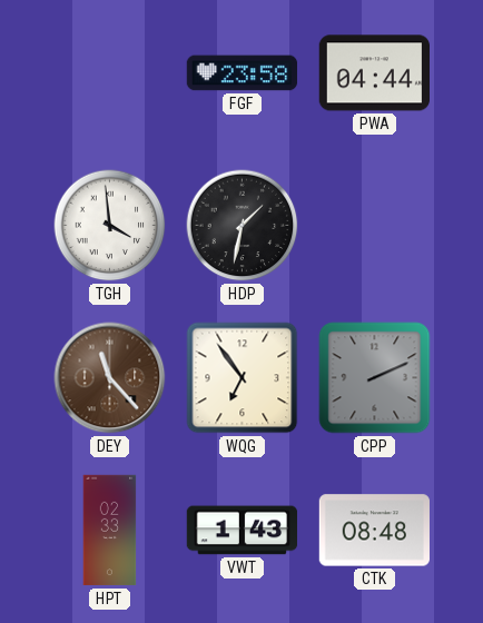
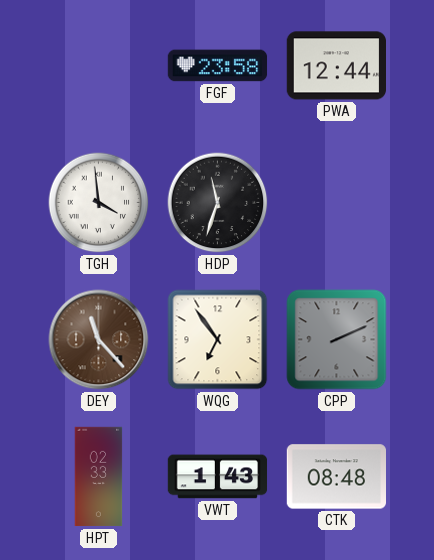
PWA: 04:44 -> 12:44
HDP: 1:32 -> 11:33
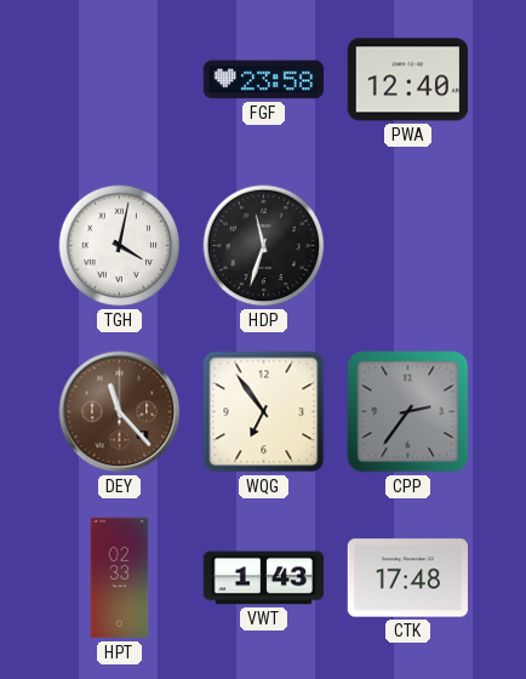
PWA: 12:44 -> 12:40
TGH: 3:59 -> 4:02
CPP: 2:11 -> 2:36
CTK: 08:48 -> 17:48
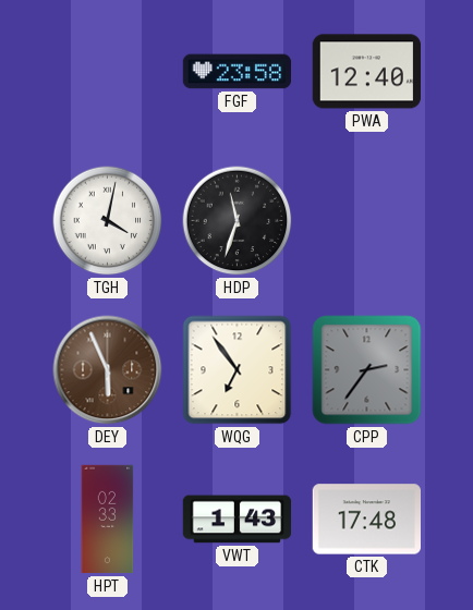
DEY: 11:23 -> 5:56
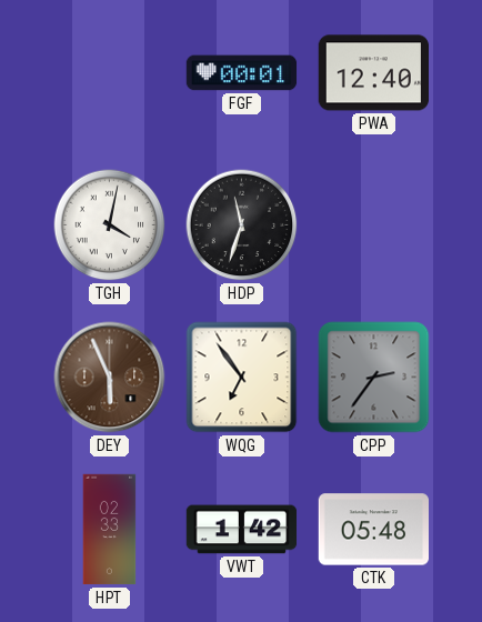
FGF: 23:58 -> 00:01
VWT: 1:43 -> 1:42
CTK: 17:48 -> 05:48
